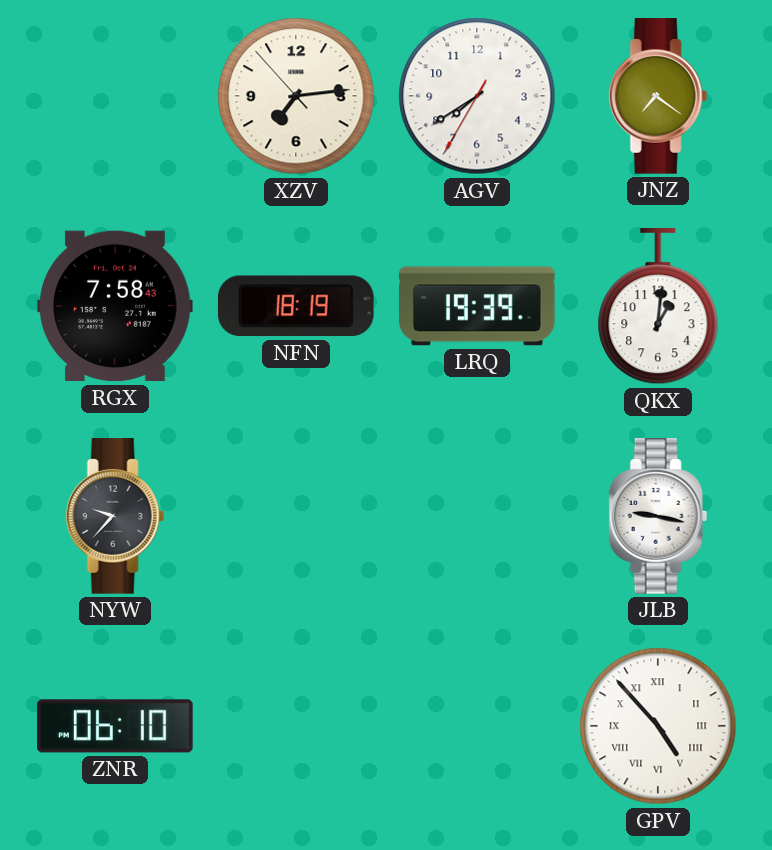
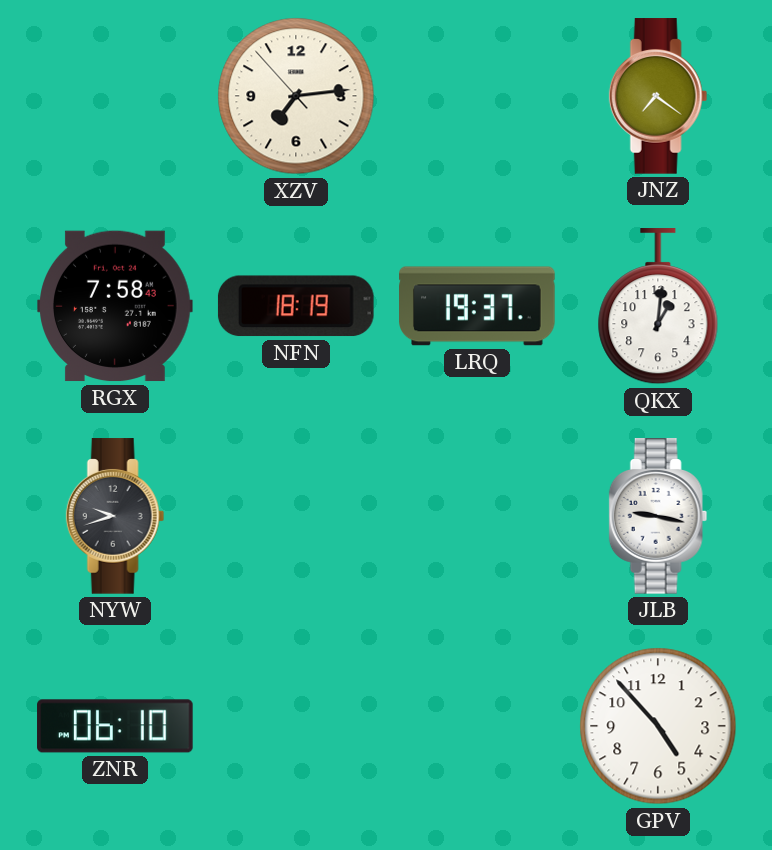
AGV: 7:39 -> none
LRQ: 19:39 -> 19:37
NYW: 9:37 -> 9:42
GPV numerals: Roman -> Arabic
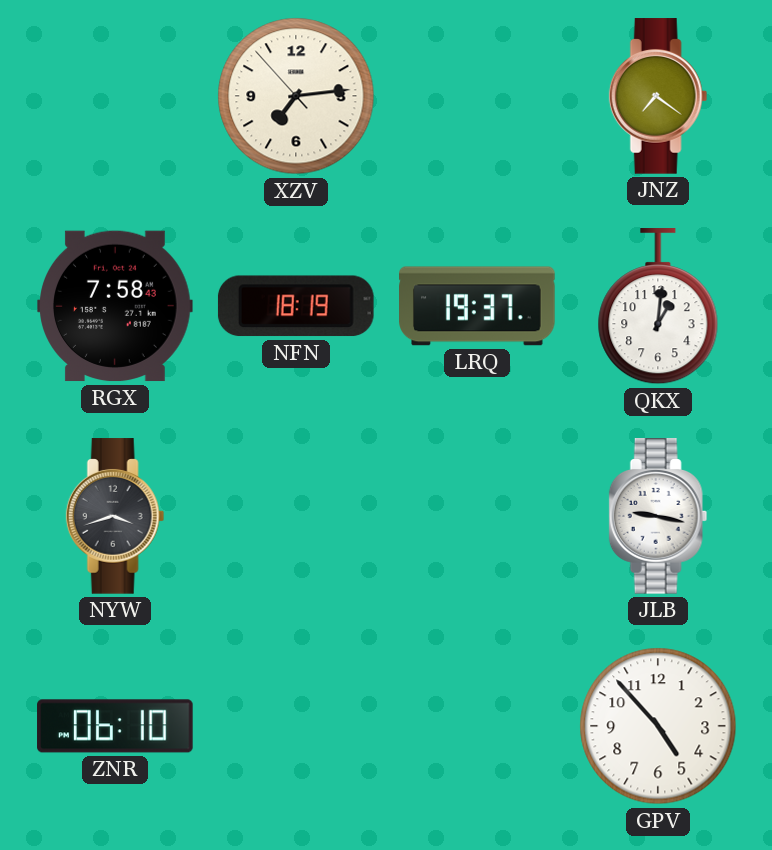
NYW: 9:42 -> 3:42
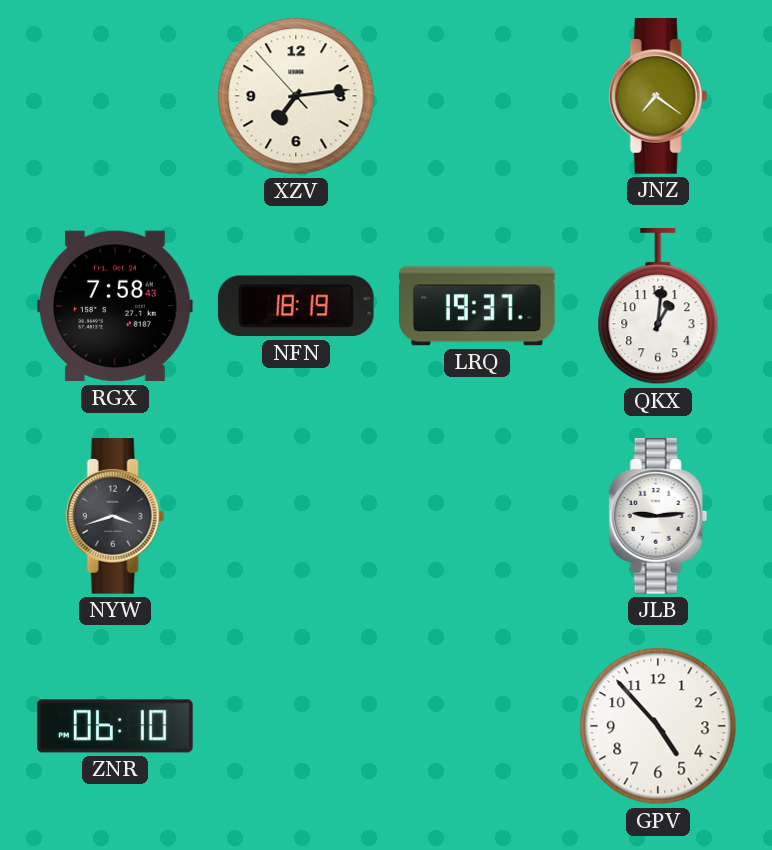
JLB: 9:17 -> 9:14
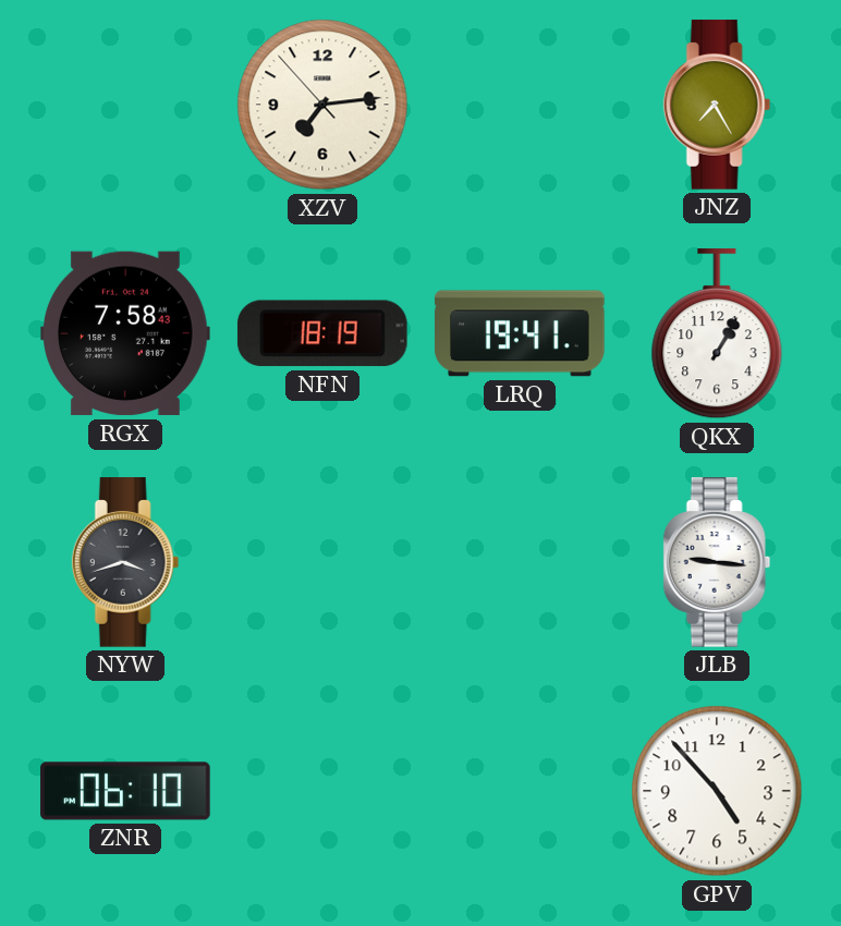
JNZ: 7:21 -> 7:25
LRQ: 19:37 -> 19:41
QKX: 1:01 -> 1:05
JLB: 9:14 -> 9:16
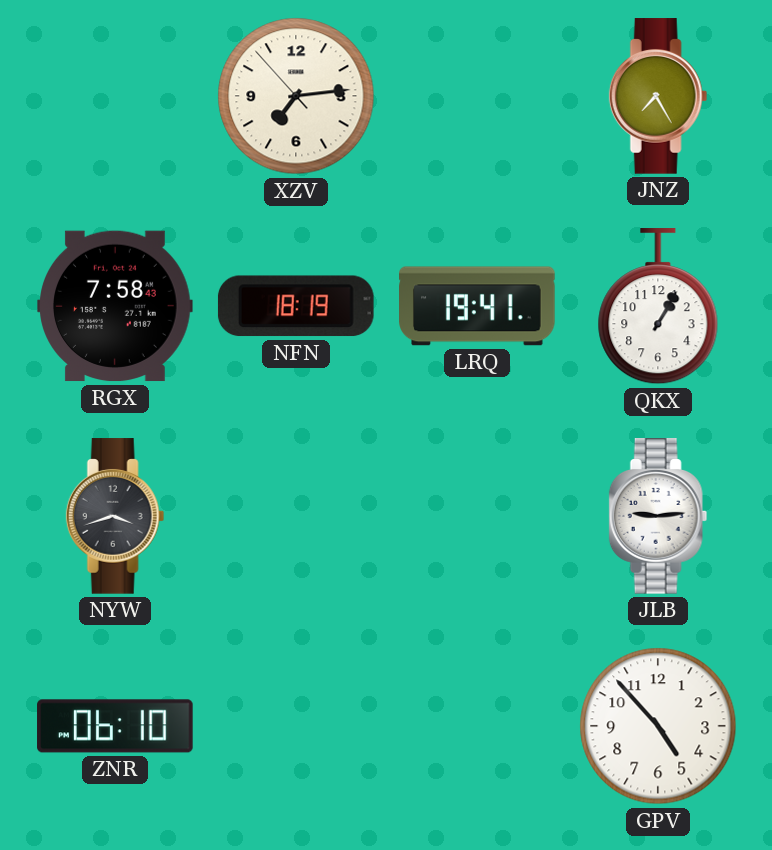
JLB: 9:16 -> 9:14
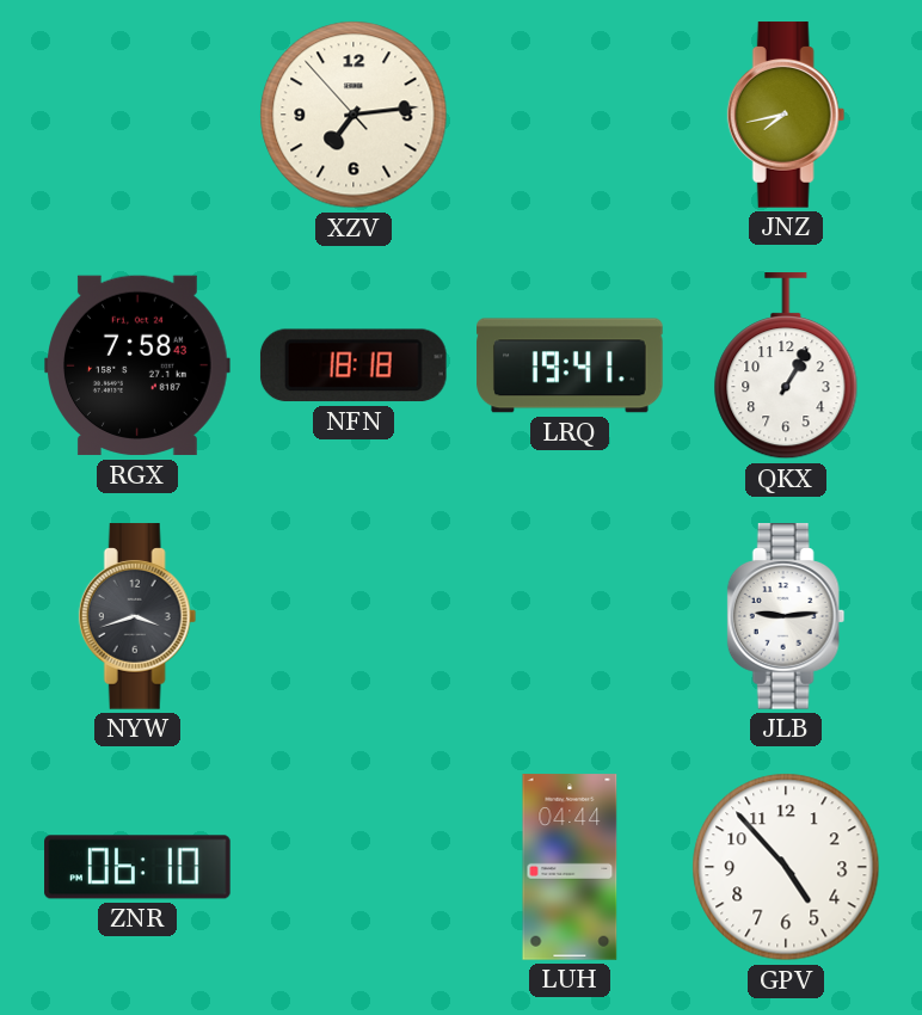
JNZ: 7:25 -> 7:43
NFN: 18:19 -> 18:18
LUH: none -> 04:44
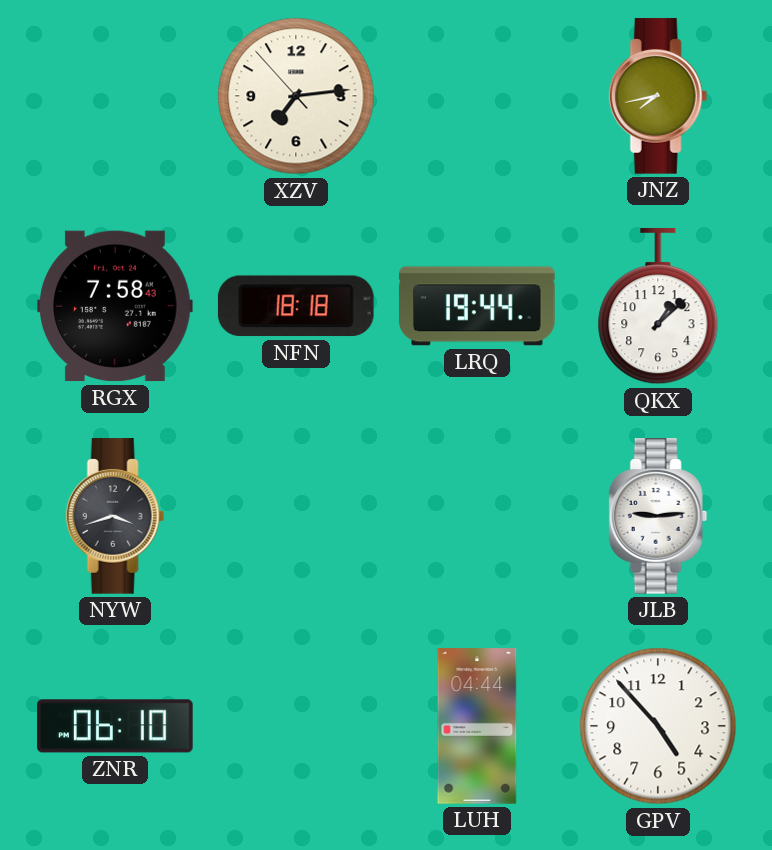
LRQ: 19:41 -> 19:44
QKX: 1:05 -> 1:08
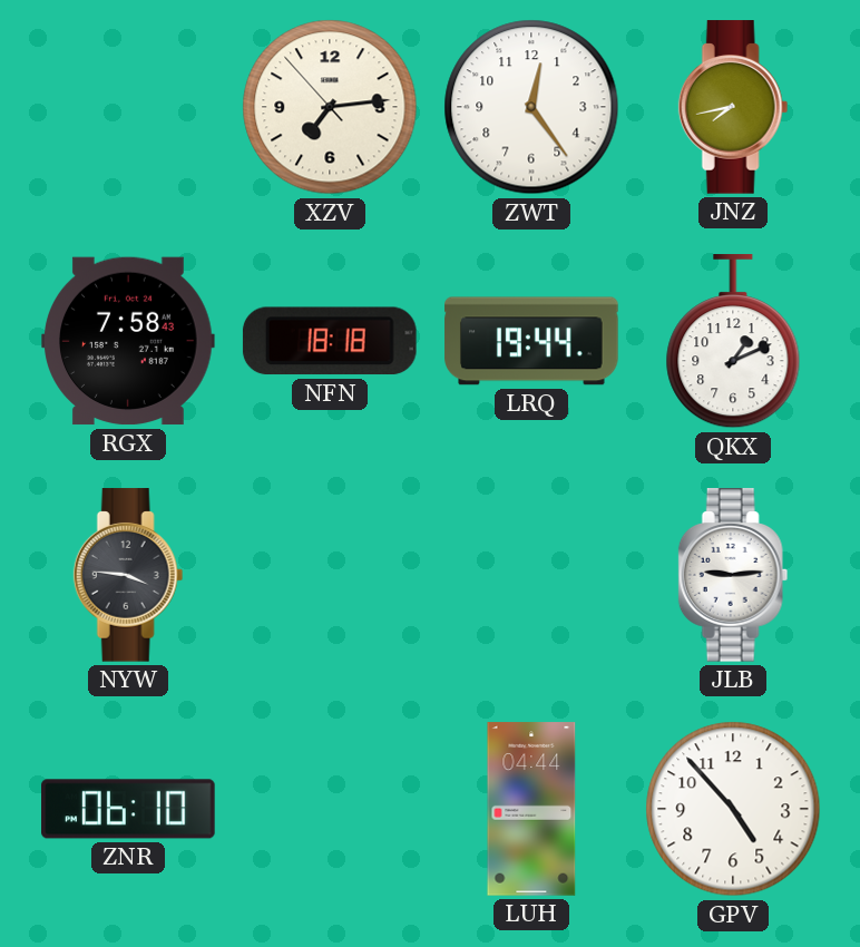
ZWT: none -> 12:24
QKX: 1:08 -> 1:11
NYW: 3:42 -> 3:46
